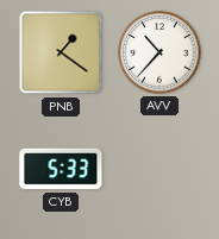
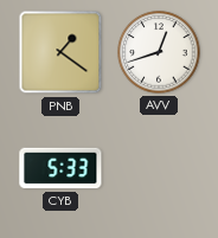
AVV: 10:37 -> 12:42
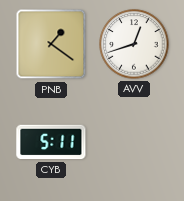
CYB: 5:33 -> 5:11
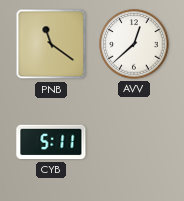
PNB: 1:21 -> 11:21
AVV: 12:42 -> 12:38
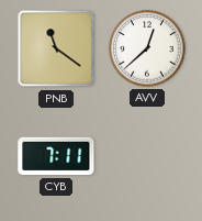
CYB: 5:11 -> 7:11
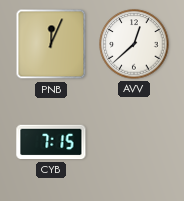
PNB: 11:21 -> 12:04
CYB: 7:11 -> 7:15
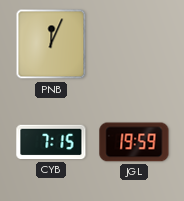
AVV: 12:38 -> none
JGL: none -> 19:59
